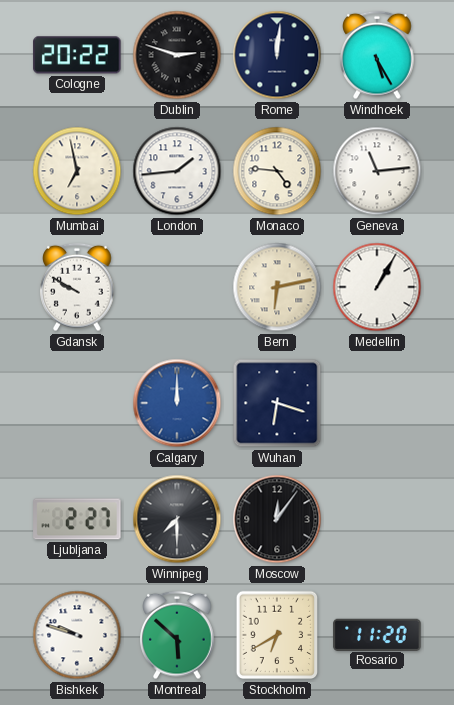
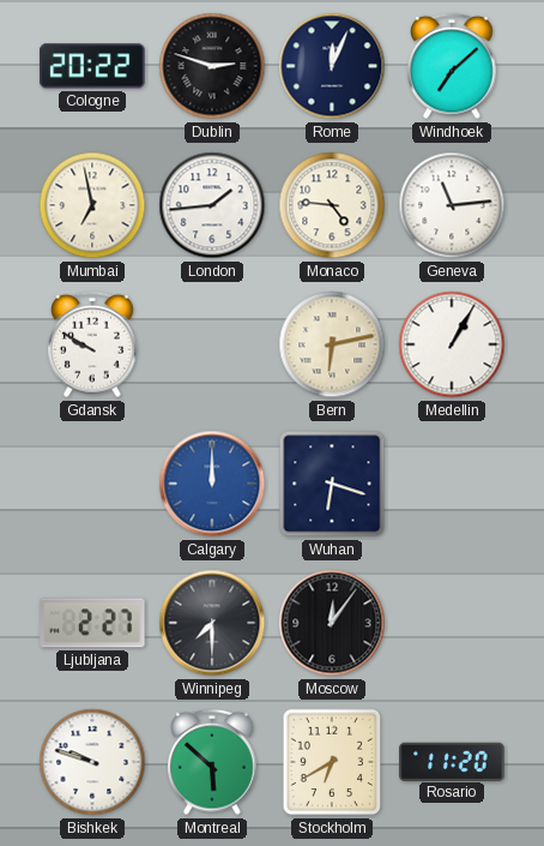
Rome: 12:01 -> 12:04
Windhoek: 5:25 -> 7:08
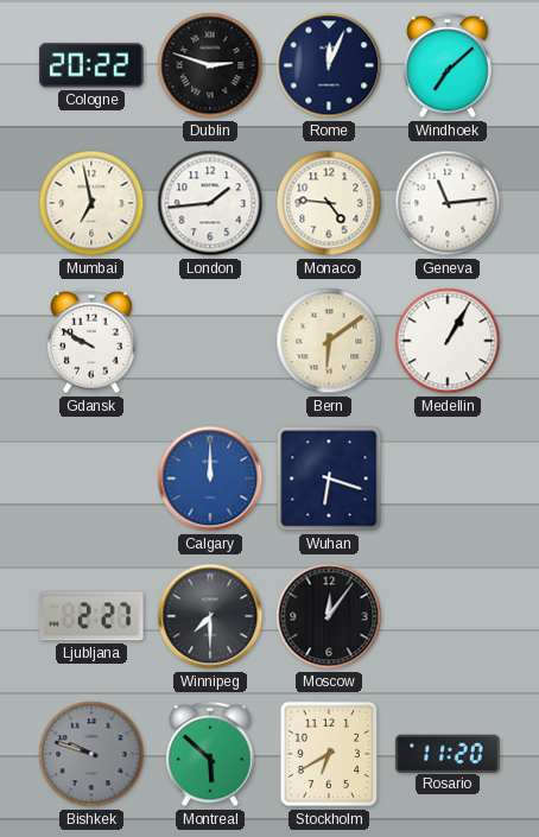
Bern: 6:13 -> 6:09
Bishkek dial: white -> grey
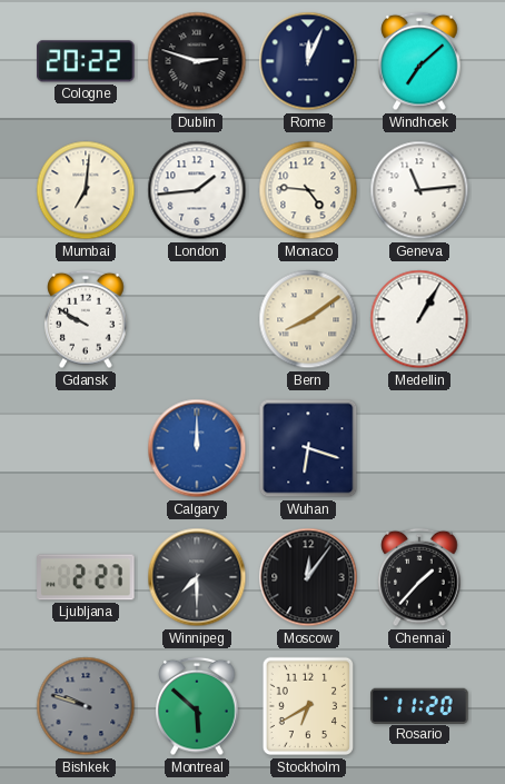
Mumbai: 6:58 -> 7:01
Bern: 6:09 -> 8:09
Chennai: none -> 1:37
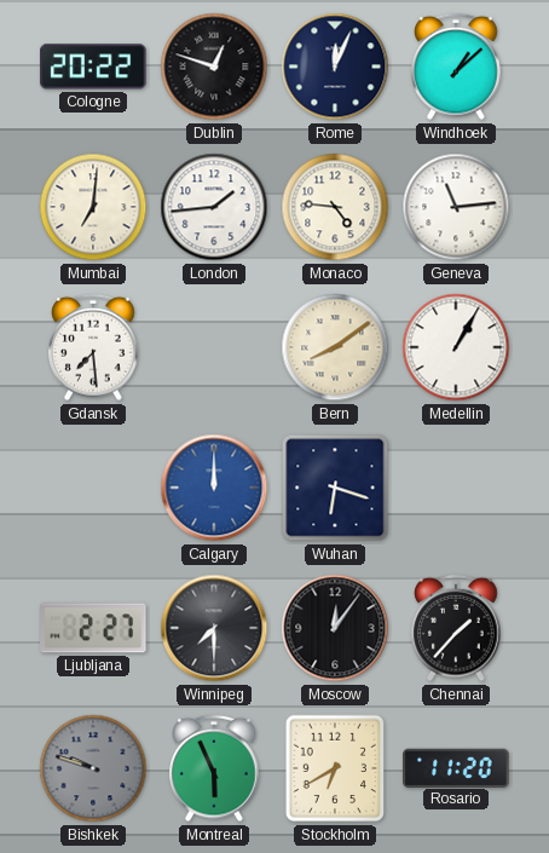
Dublin: 2:48 -> 12:48
Windhoek: 7:08 -> 1:08
Gdansk: 9:50 -> 7:29
Montreal: 5:52 -> 5:56
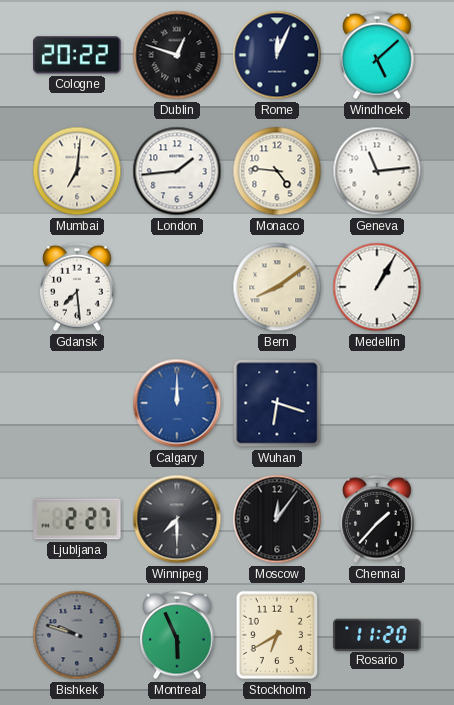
Windhoek: 1:08 -> 5:08
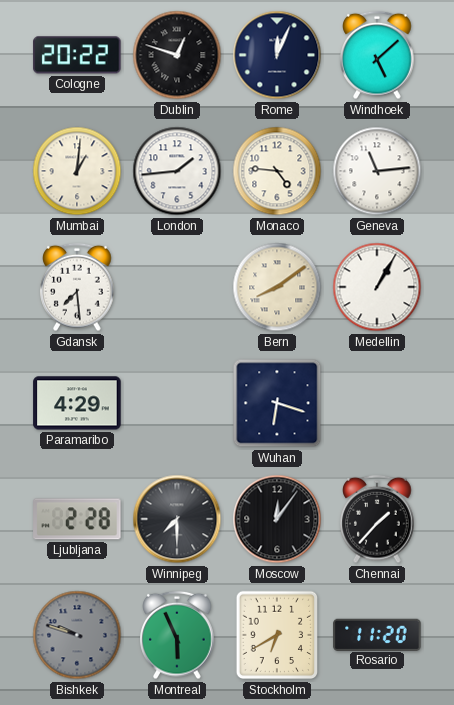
Mumbai: 7:01 -> 1:01
Paramaribo: none -> 4:29
Calgary: 12:00 -> none
Ljubljana: 2:27 -> 2:28
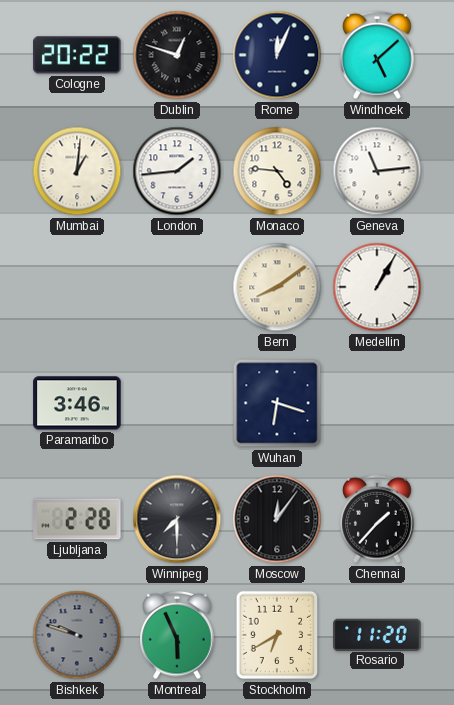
Gdansk: 7:29 -> none
Paramaribo: 4:29 -> 3:46
